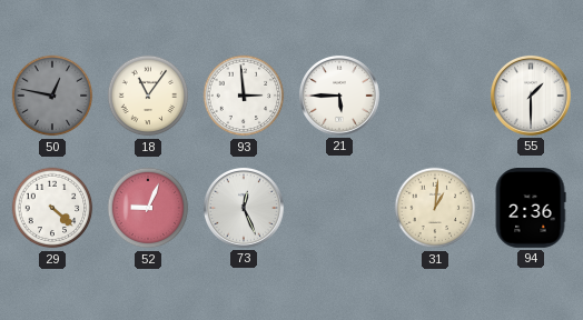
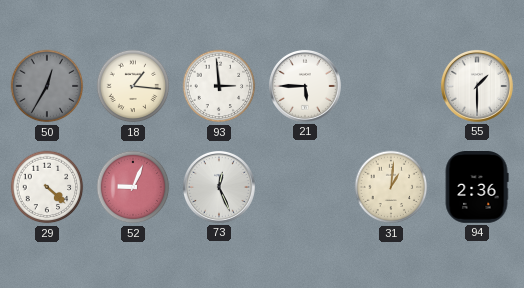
50: 12:47 -> 12:35
18: 11:06 -> 1:16
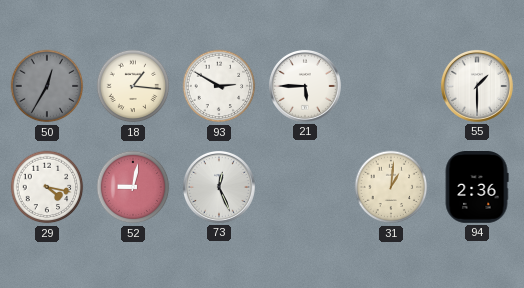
93: 2:59 -> 2:50
29: 4:22 -> 4:17
52: 9:04 -> 9:02
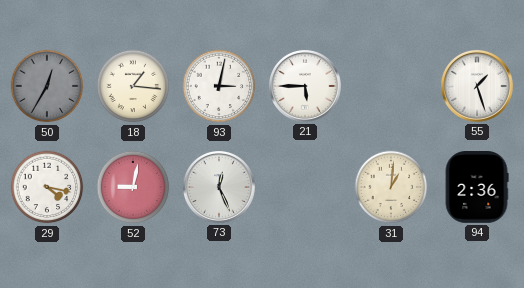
93: 2:50 -> 3:02
55: 1:30 -> 1:27
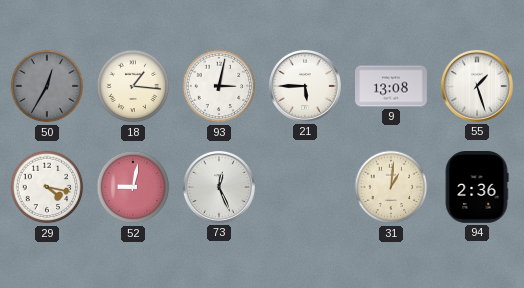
9: none -> 13:08
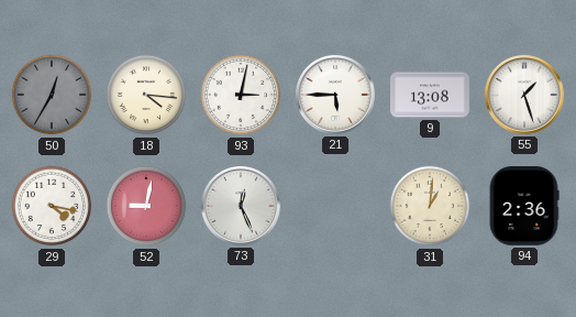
18: 1:16 -> 4:16
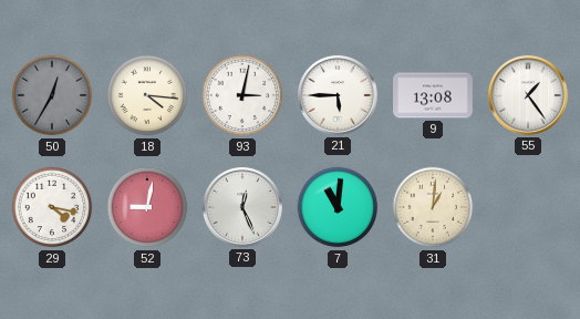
55: 1:27 -> 1:24
7: none -> 11:01
94: 2:36 -> none
